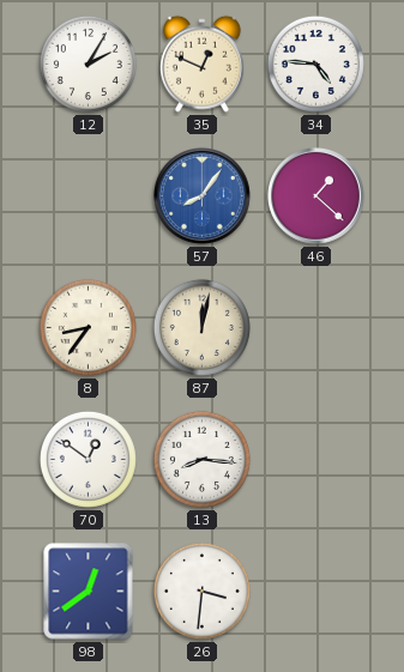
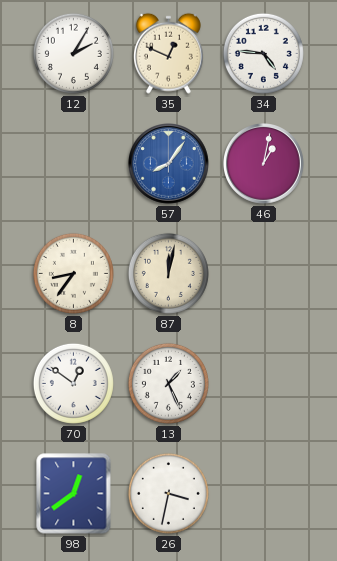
46: 1:22 -> 1:02
13: 8:16 -> 1:26
26: 3:31 -> 3:32
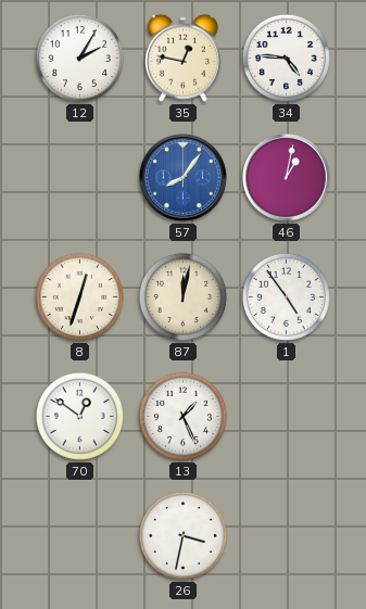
35: 12:49 -> 12:47
8: 8:36 -> 12:33
1: none -> 4:54
98: 12:39 -> none
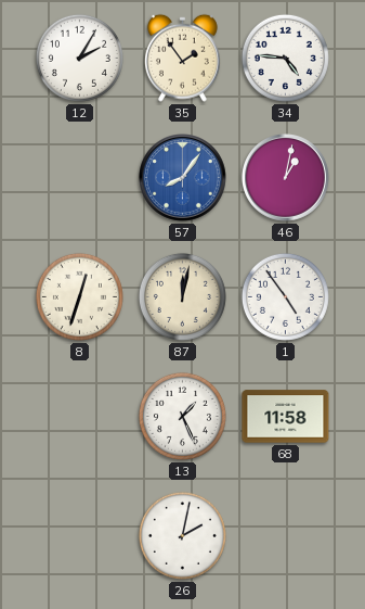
35: 12:47 -> 1:54
70: 12:51 -> none
68: none -> 11:58
26: 3:32 -> 2:02
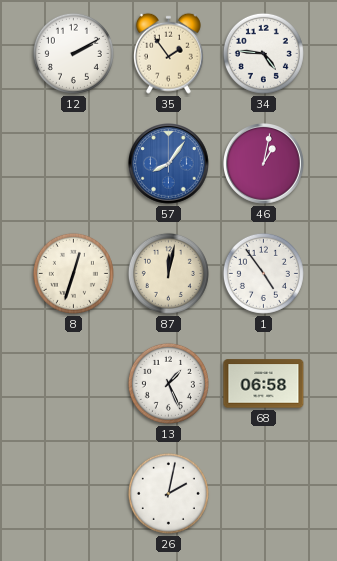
12: 2:05 -> 2:10
68: 11:58 -> 06:58
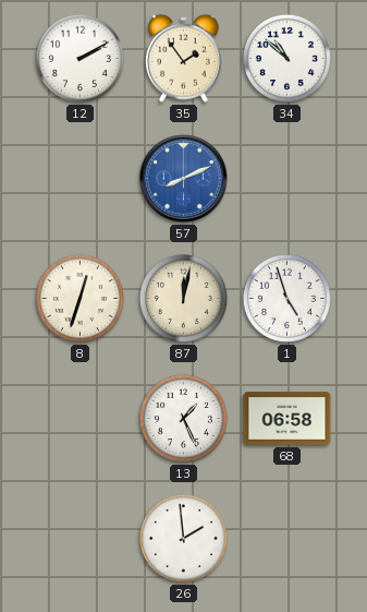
34: 4:46 -> 10:52
57: 8:06 -> 8:11
46: 1:02 -> none
1: 4:54 -> 4:57
26: 2:02 -> 1:59
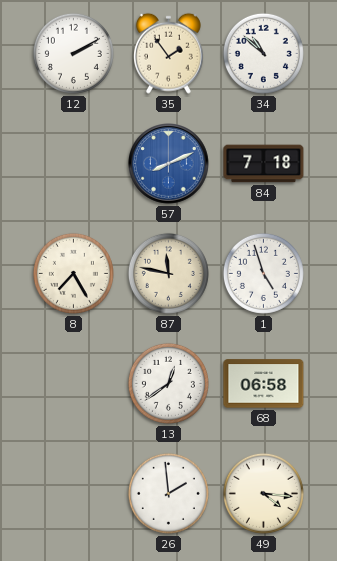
84: none -> 7:18
8: 12:33 -> 7:25
87: 12:02 -> 11:47
13: 1:26 -> 12:39
49: none -> 4:16
